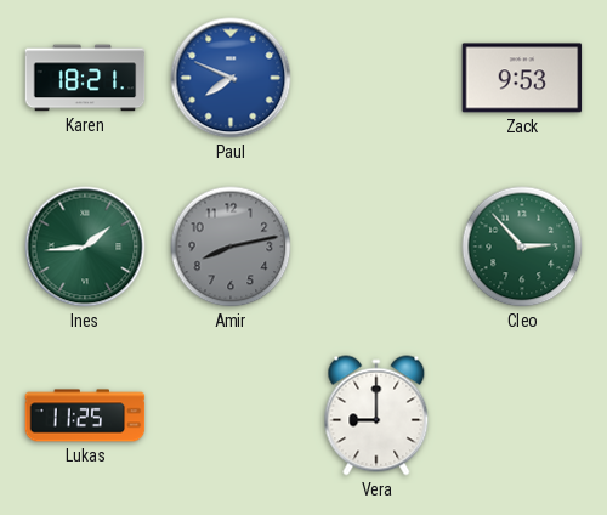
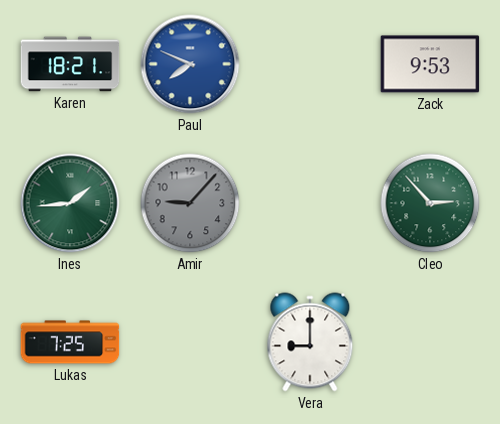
Amir: 8:13 -> 9:07
Lukas: 11:25 -> 7:25
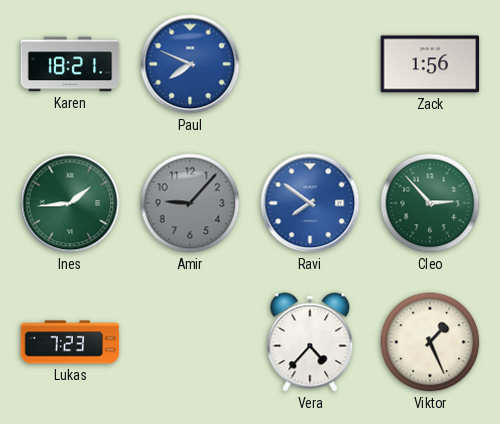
Zack: 9:53 -> 1:56
Ravi: none -> 7:51
Lukas: 7:25 -> 7:23
Vera: 9:00 -> 4:37
Viktor: none -> 1:26
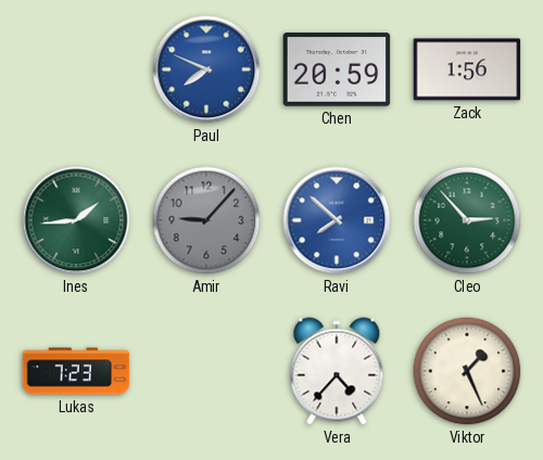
Karen: 18:21 -> none
Chen: none -> 20:59
Ravi: 7:51 -> 7:52
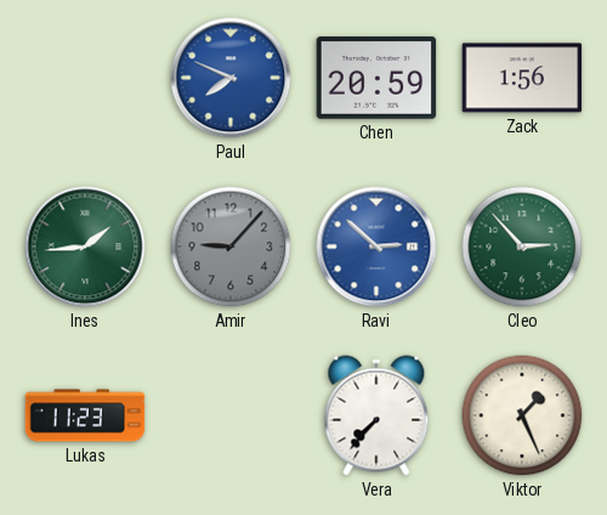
Ravi: 7:52 -> 2:52
Lukas: 7:23 -> 11:23
Vera: 4:37 -> 7:37
